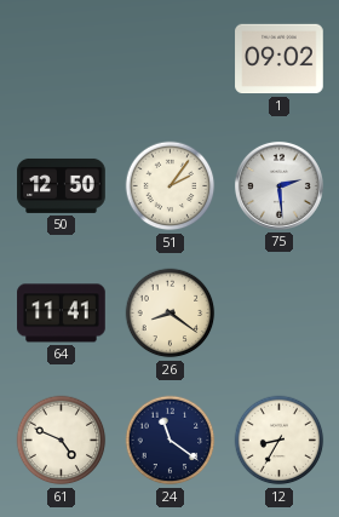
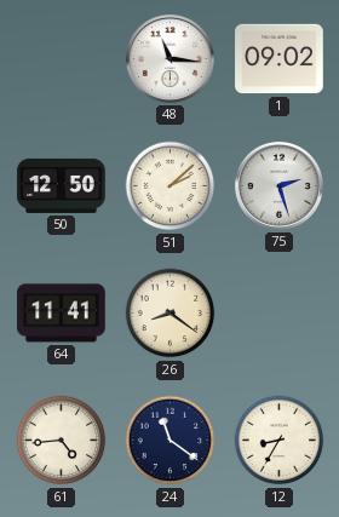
48: none -> 11:16
51: 2:06 -> 2:08
75: 2:29 -> 2:27
61: 4:49 -> 4:44
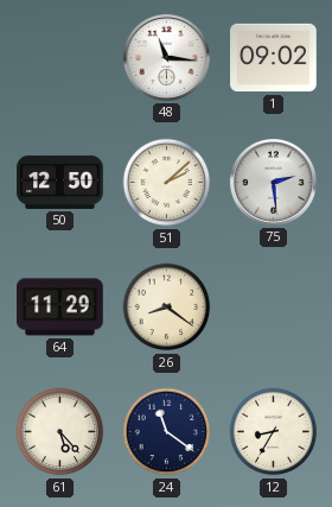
75: 2:27 -> 2:29
64: 11:41 -> 11:29
61: 4:44 -> 5:23
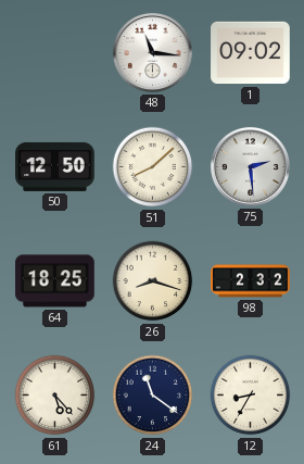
51: 2:08 -> 8:08
64: 11:29 -> 18:25
26: 8:21 -> 8:18
98: none -> 2:32
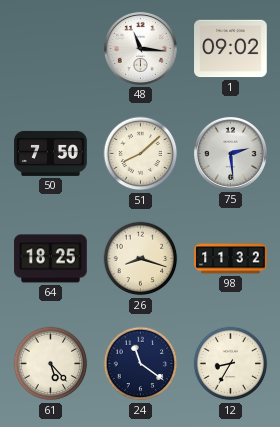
50: 12:50 -> 7:50
98: 2:32 -> 11:32
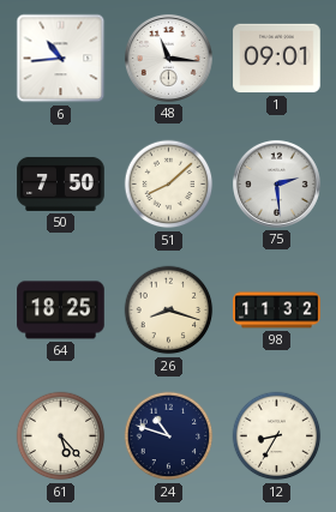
6: none -> 10:44
1: 09:02 -> 09:01
24: 11:21 -> 10:48
